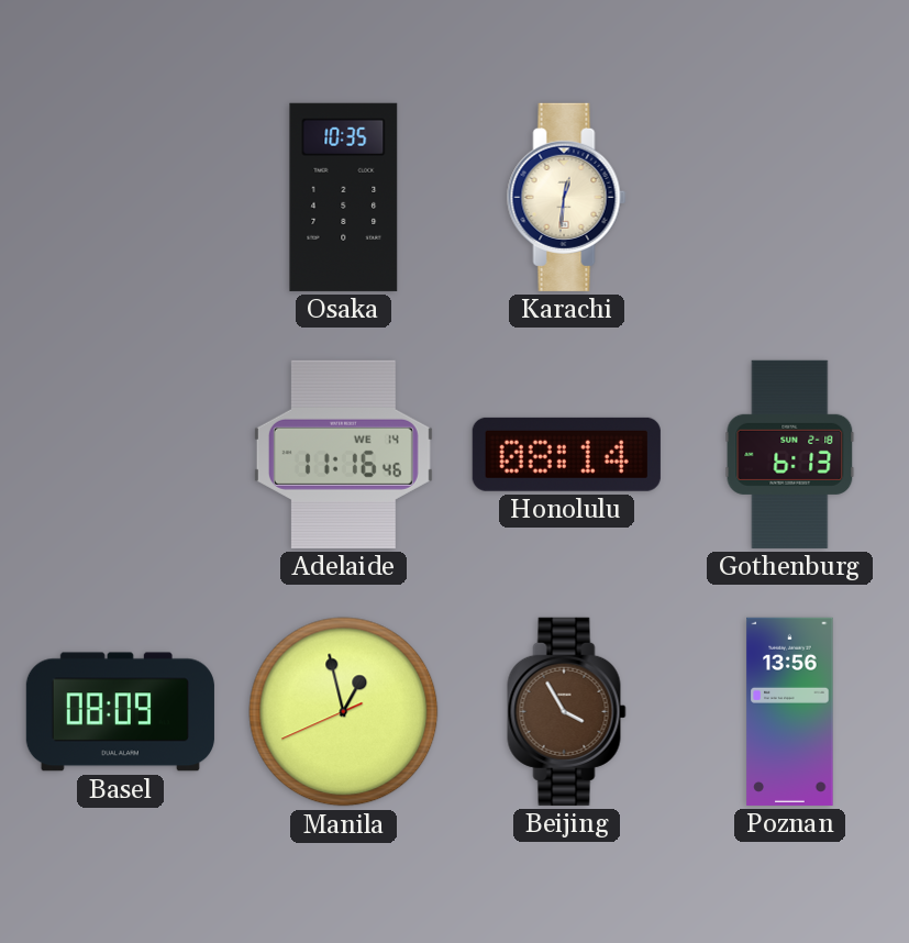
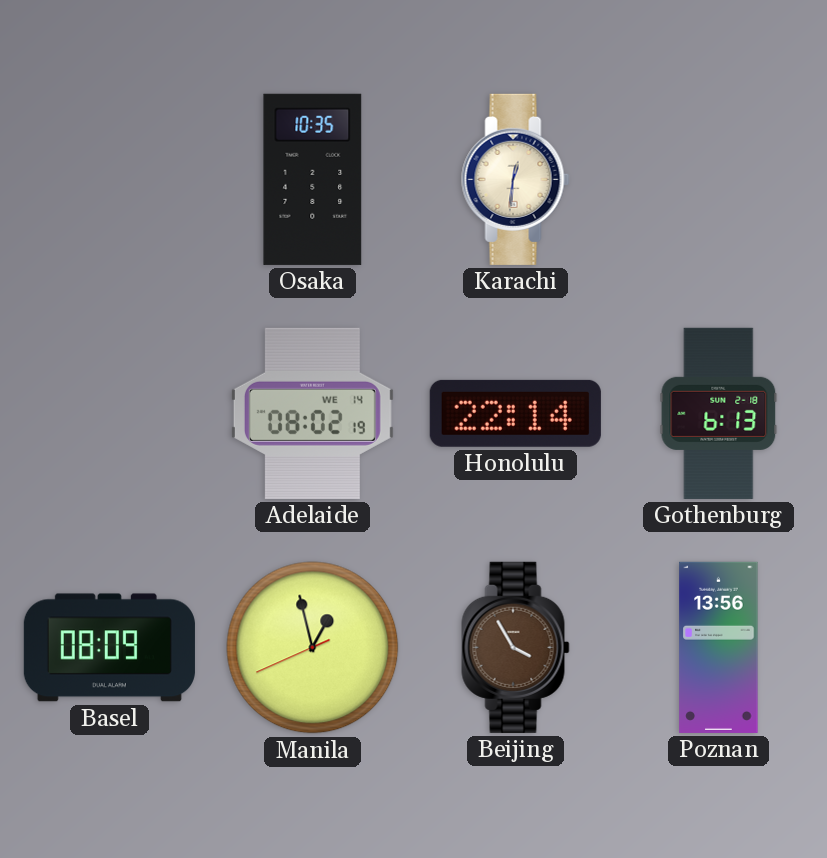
Adelaide: 11:16 -> 08:02
Honolulu: 08:14 -> 22:14
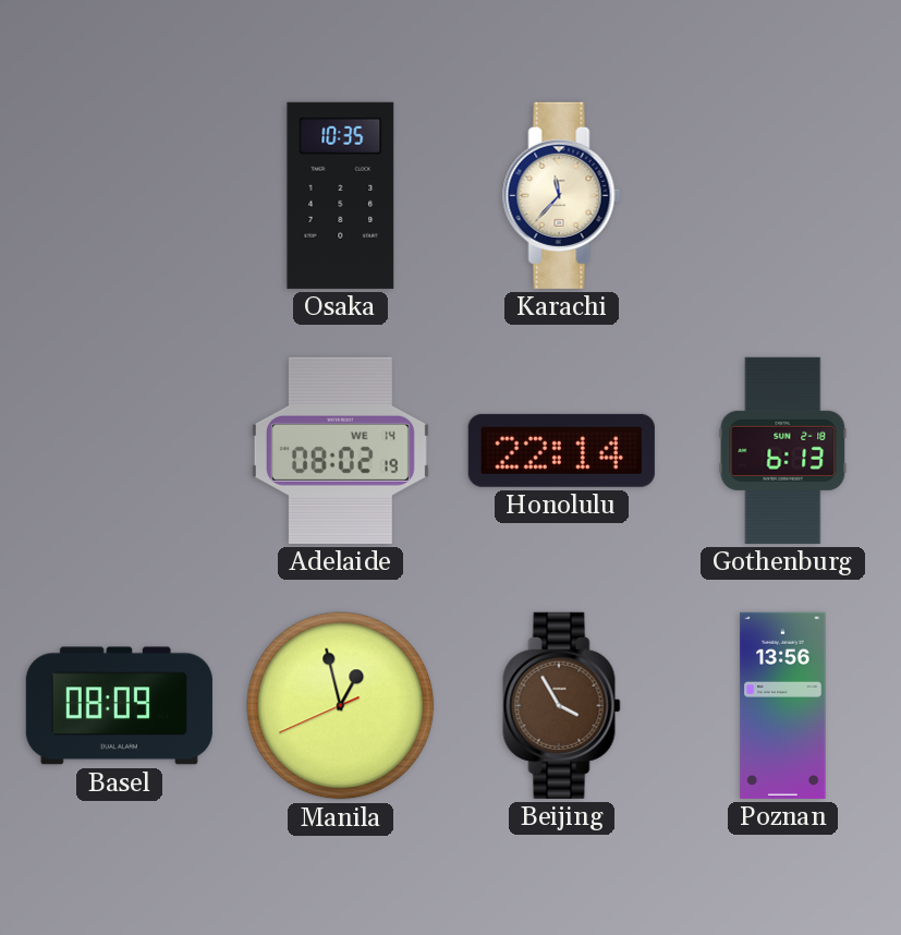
Karachi: 12:31 -> 11:37
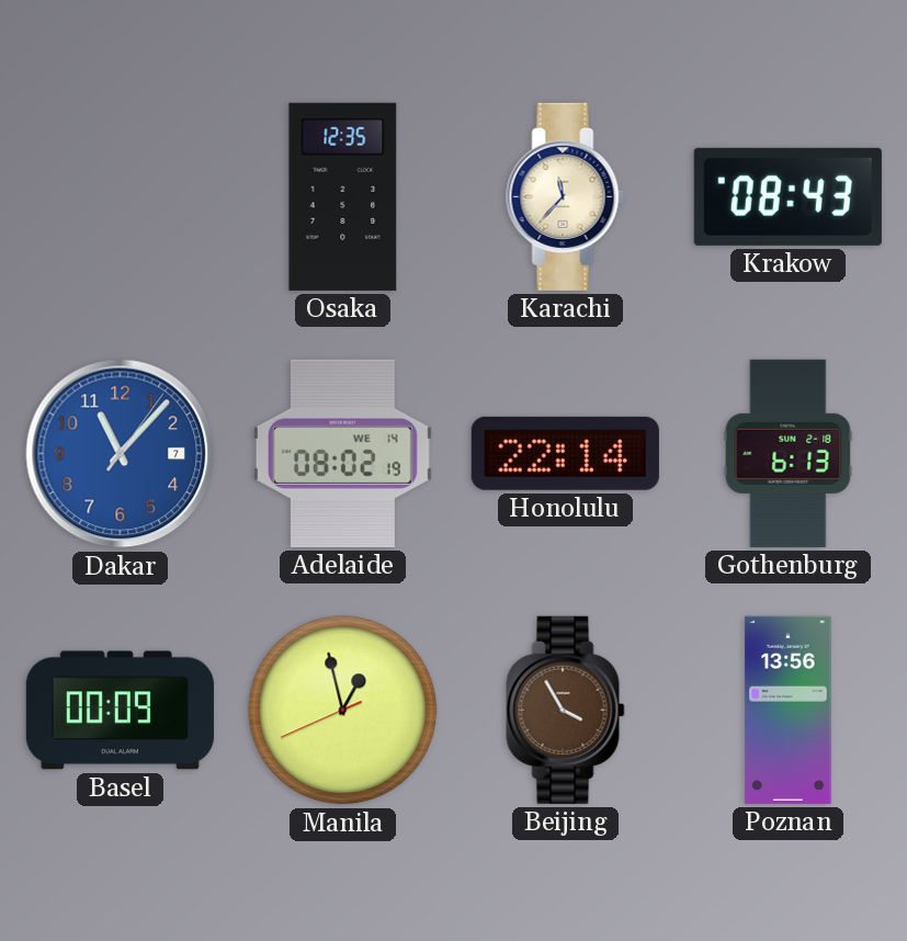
Osaka: 10:35 -> 12:35
Krakow: none -> 08:43
Dakar: none -> 11:07
Basel: 08:09 -> 00:09
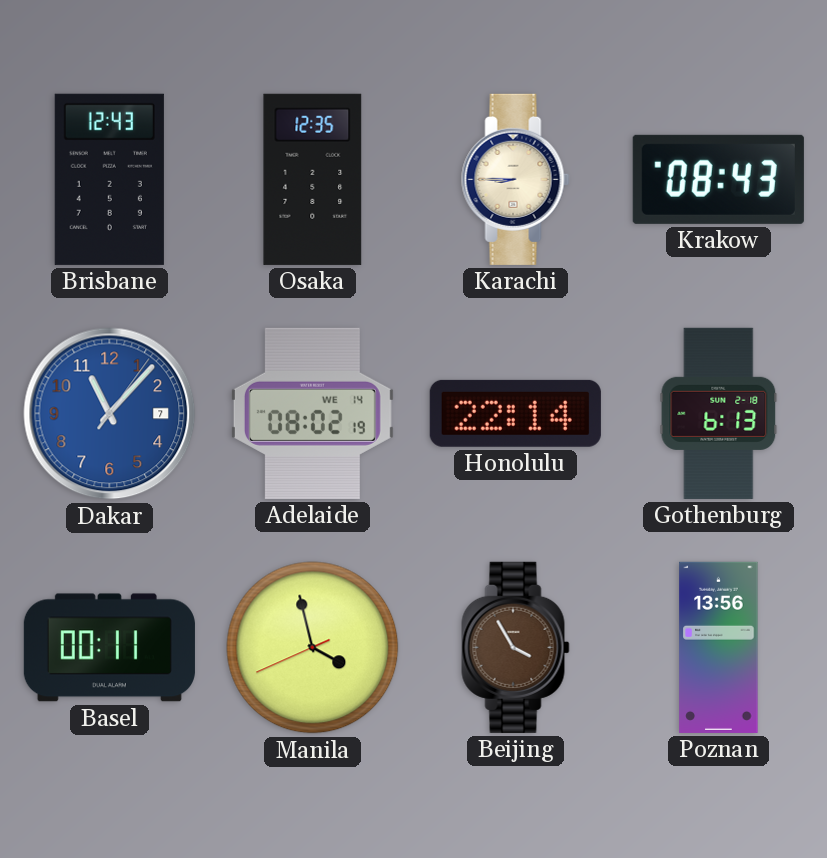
Brisbane: none -> 12:43
Karachi: 11:37 -> 8:45
Basel: 00:09 -> 00:11
Manila: 12:57 -> 3:57
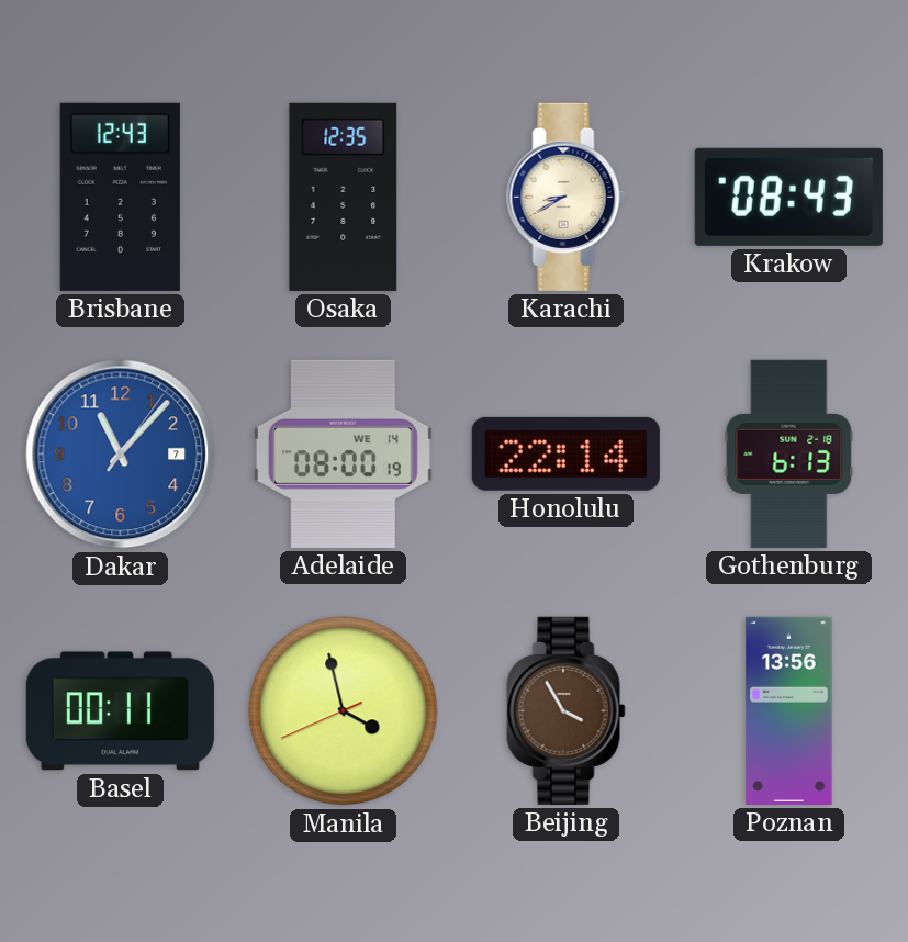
Karachi: 8:45 -> 8:40
Adelaide: 08:02 -> 08:00
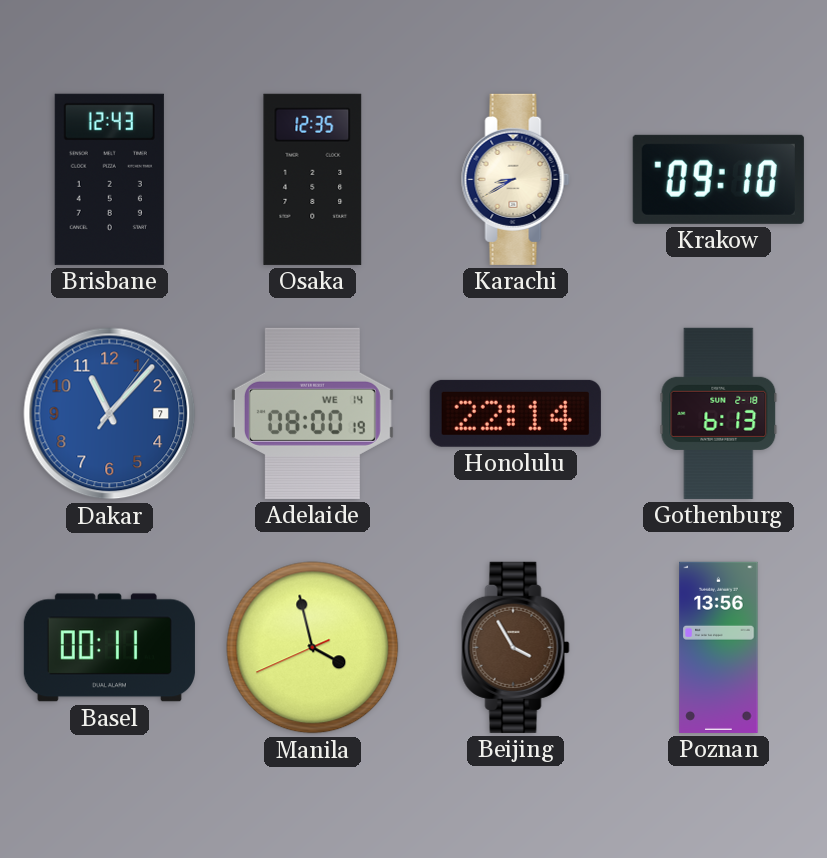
Krakow: 08:43 -> 09:10
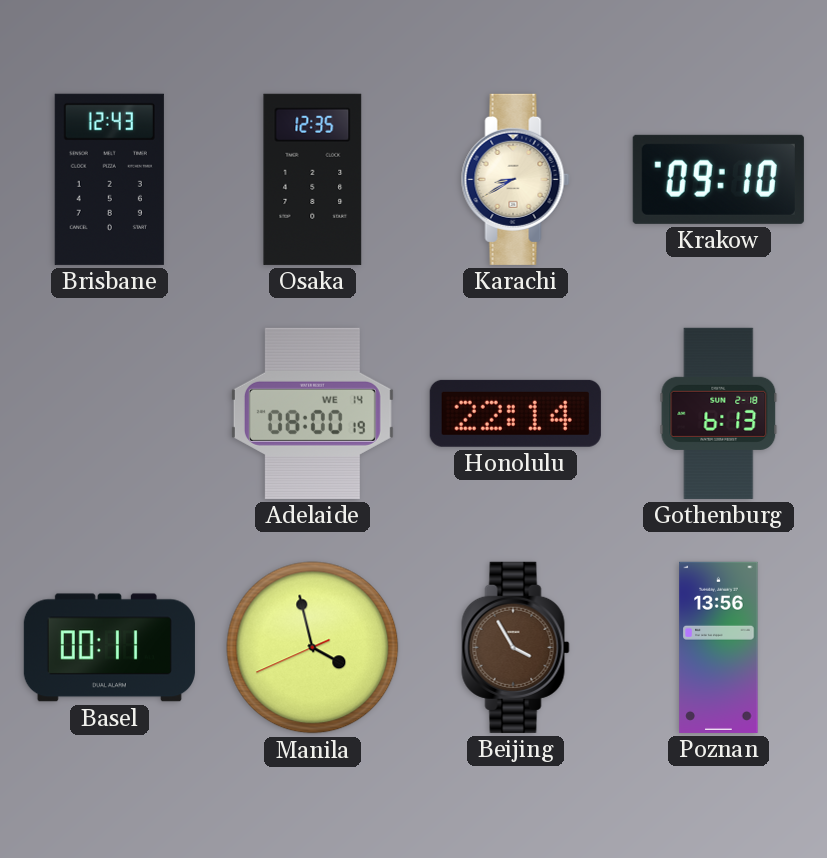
Dakar: 11:07 -> none
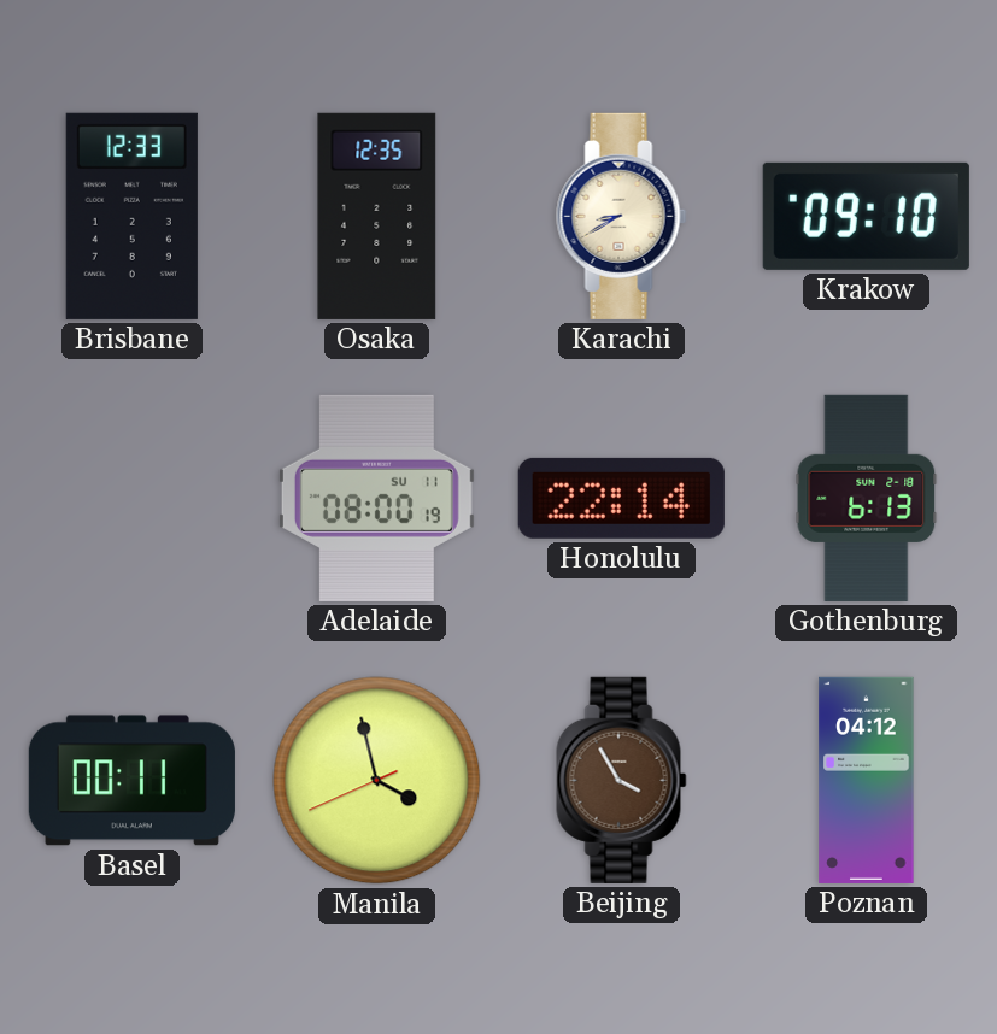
Brisbane: 12:43 -> 12:33
Adelaide date: WE 14 -> SU 11
Poznan: 13:56 -> 04:12
